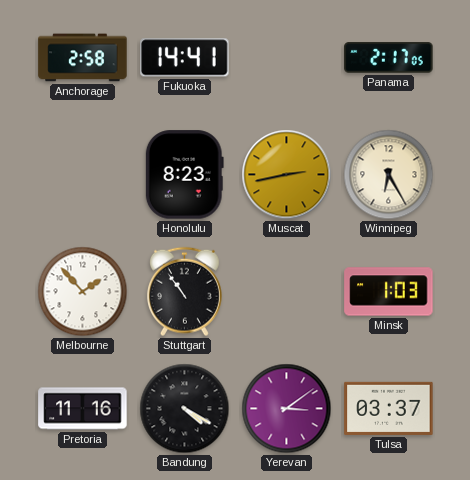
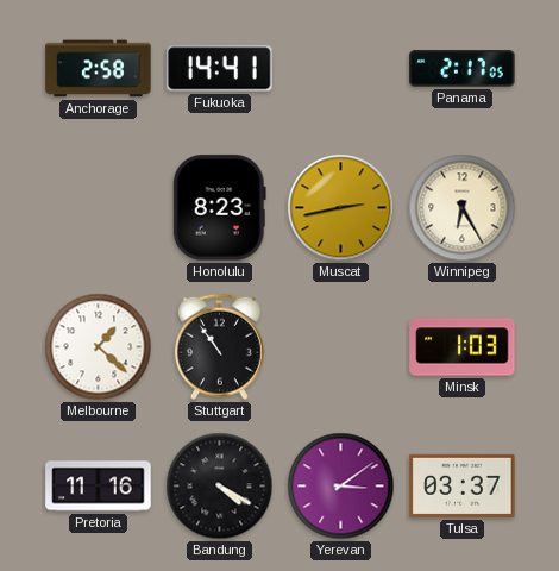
Melbourne: 1:53 -> 1:22
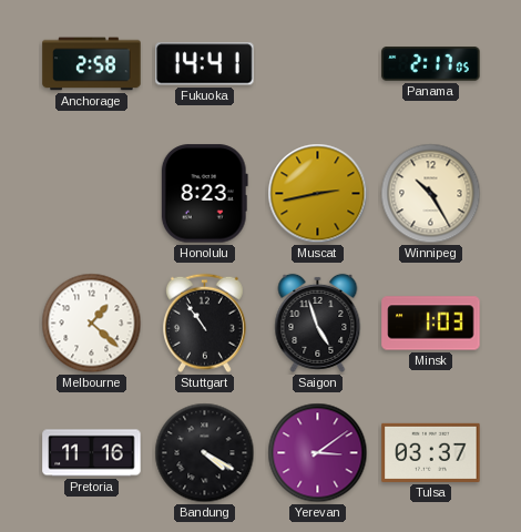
Winnipeg: 6:25 -> 10:25
Saigon: none -> 4:57
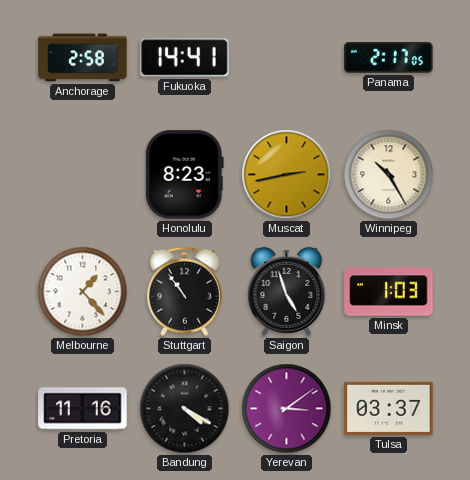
Melbourne: 1:22 -> 1:23
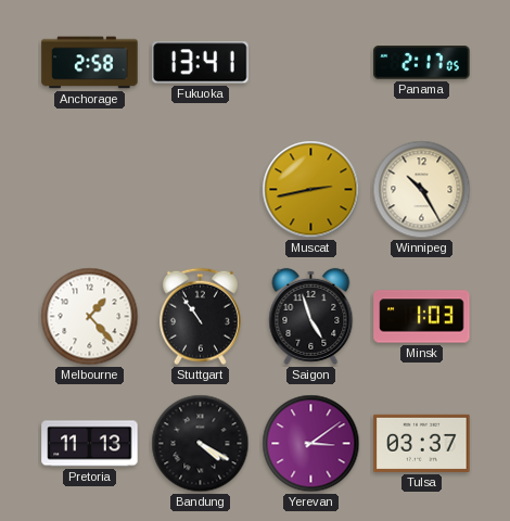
Fukuoka: 14:41 -> 13:41
Honolulu: 8:23 -> none
Pretoria: 11:16 -> 11:13
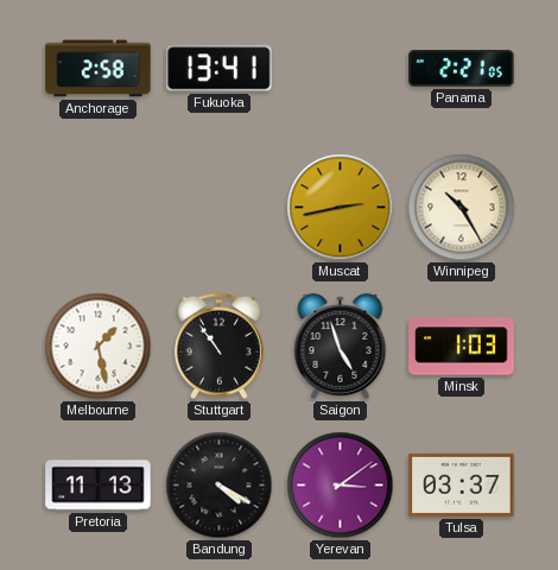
Panama: 2:17 -> 2:21
Melbourne: 1:23 -> 1:28
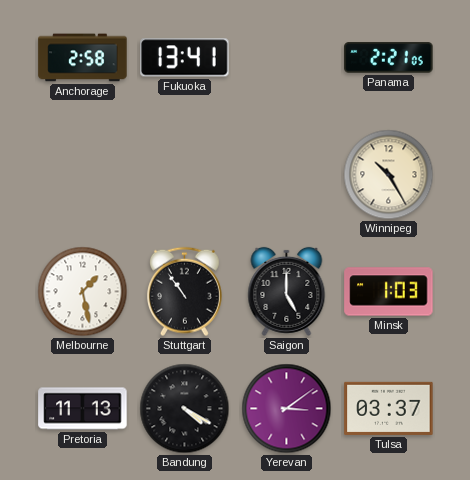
Muscat: 2:43 -> none
Saigon: 4:57 -> 5:00
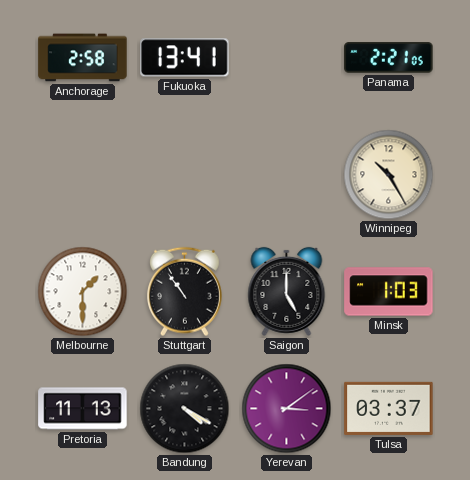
Melbourne: 1:28 -> 1:30
